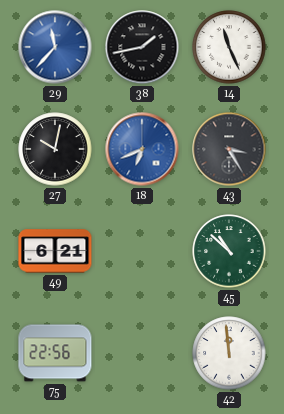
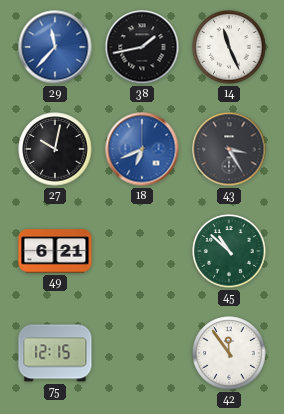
75: 22:56 -> 12:15
42: 11:59 -> 11:54
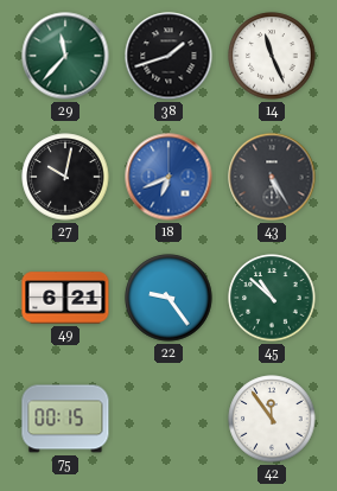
29 dial: blue -> green
38: 1:43 -> 1:42
43: 3:25 -> 5:25
22: none -> 9:24
75: 12:15 -> 00:15
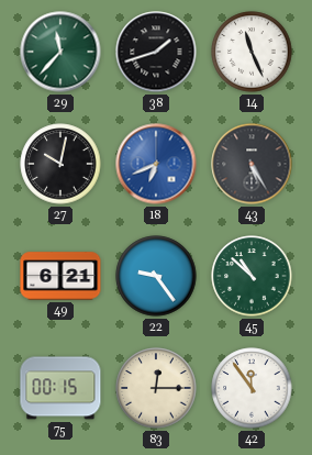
83: none -> 12:15
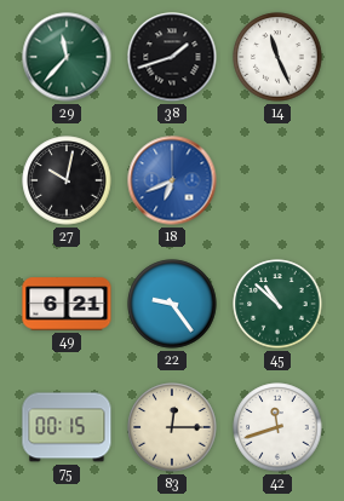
43: 5:25 -> none
42: 11:54 -> 11:42
